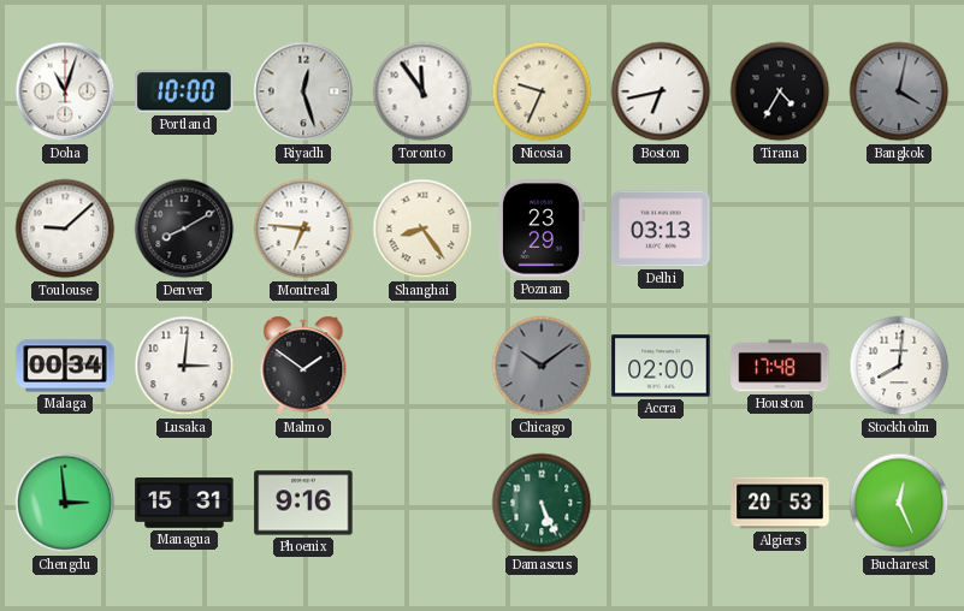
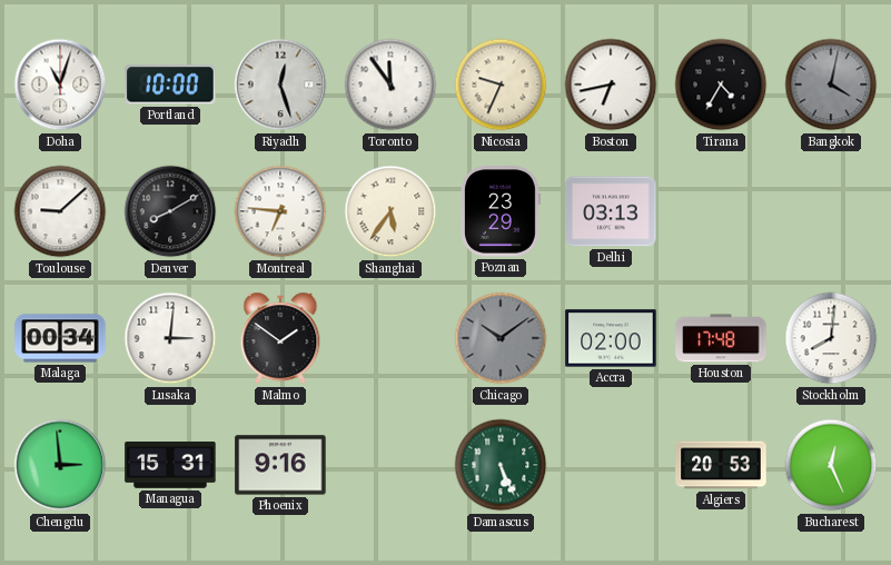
Shanghai: 8:24 -> 5:36
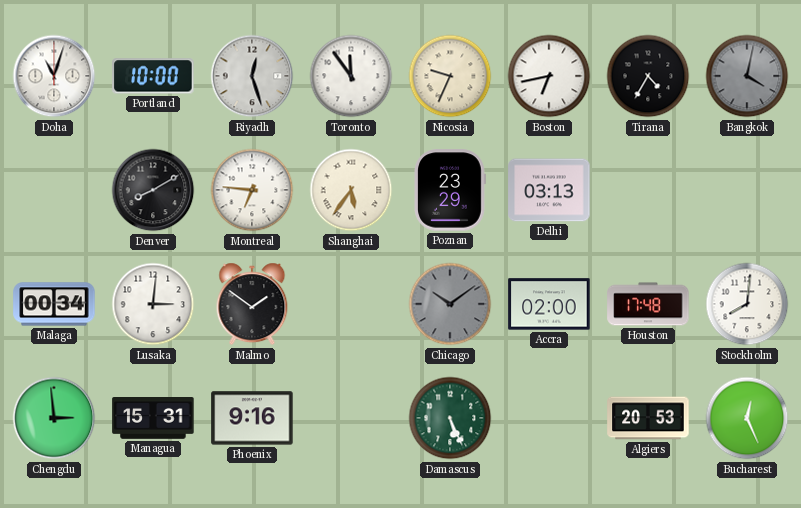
Toulouse: 9:08 -> none
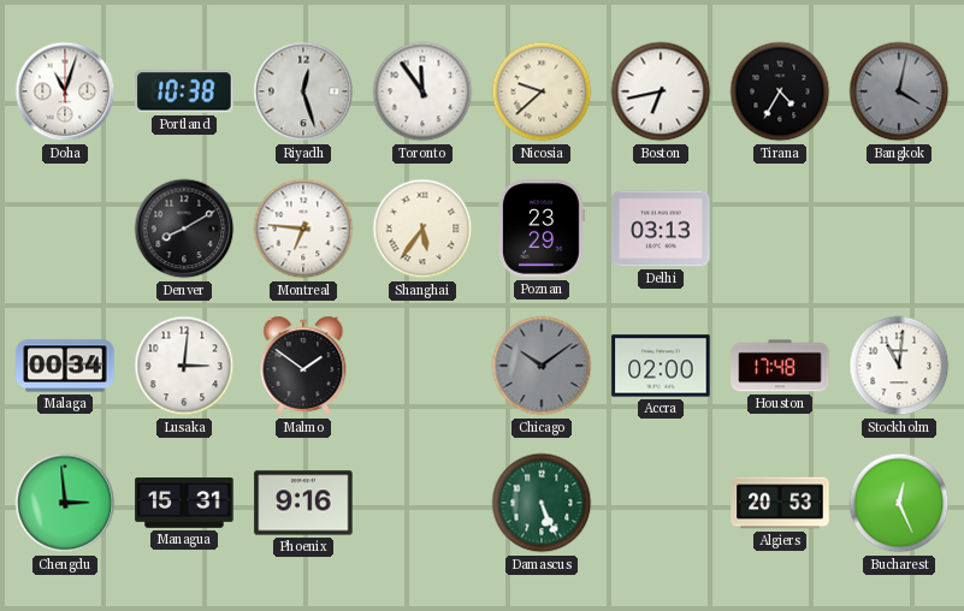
Portland: 10:00 -> 10:38
Nicosia: 9:34 -> 9:38
Stockholm: 8:01 -> 11:01
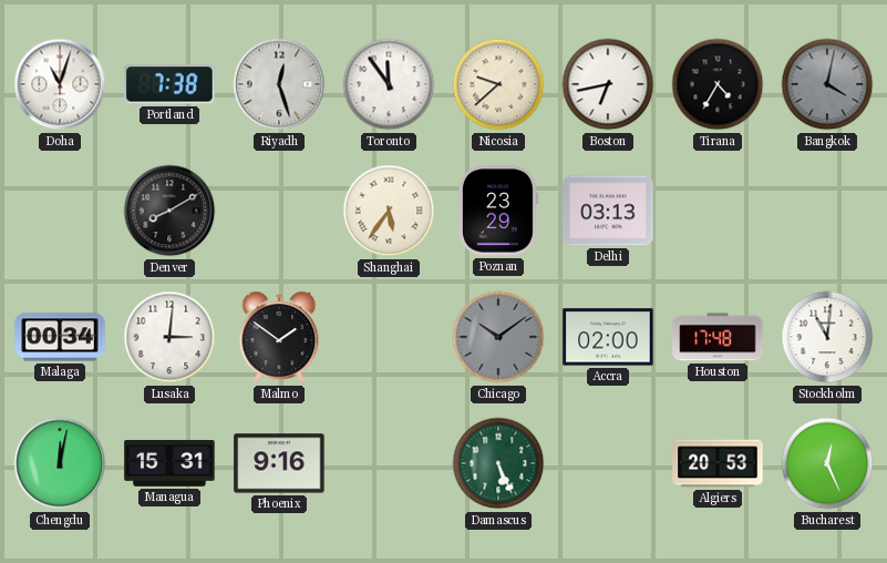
Portland: 10:38 -> 7:38
Montreal: 6:46 -> none
Chengdu: 2:59 -> 12:02
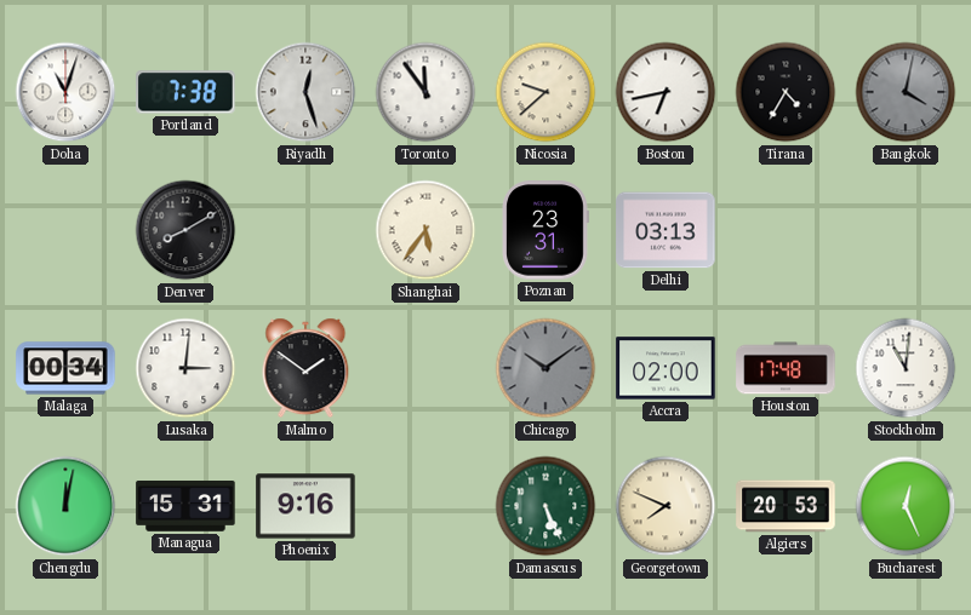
Poznan: 23:29 -> 23:31
Georgetown: none -> 7:49
